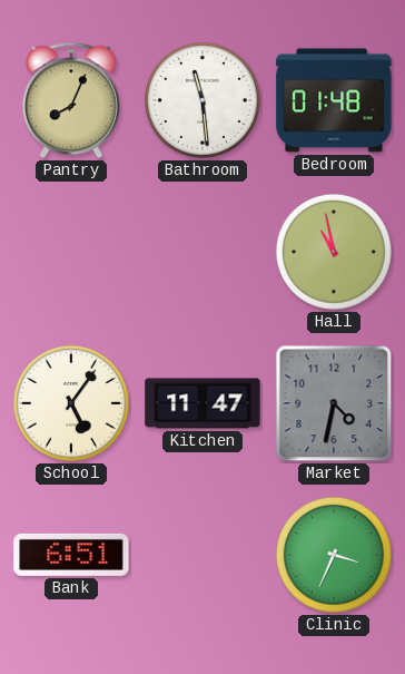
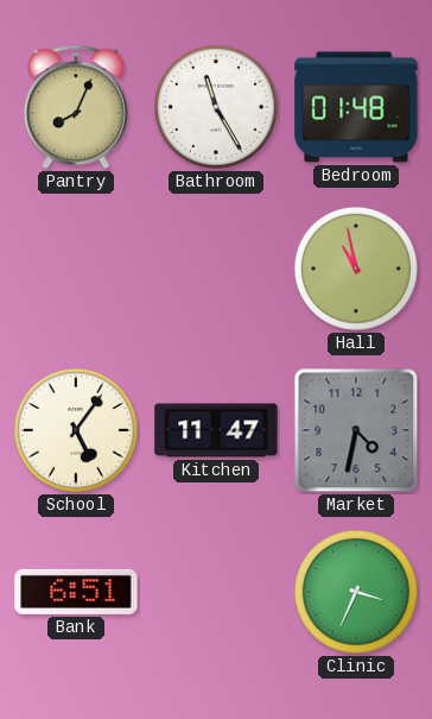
Bathroom: 11:29 -> 11:25
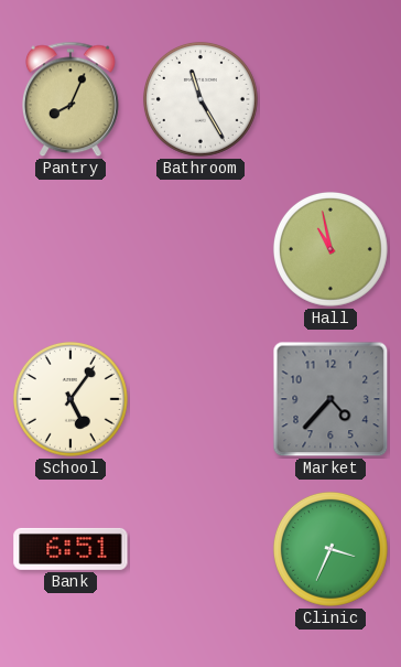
Bedroom: 01:48 -> none
Kitchen: 11:47 -> none
Market: 4:32 -> 4:37
